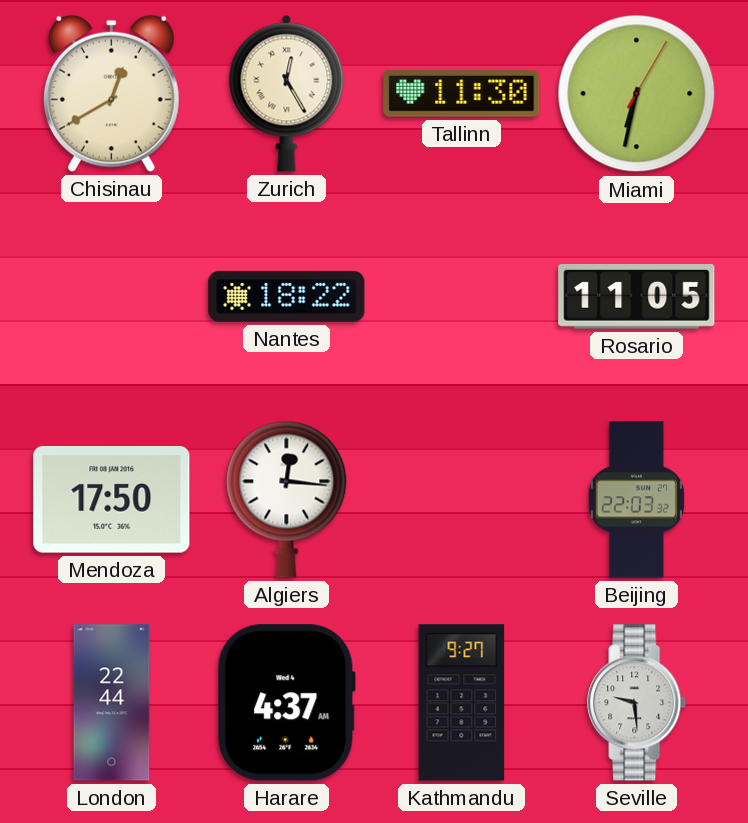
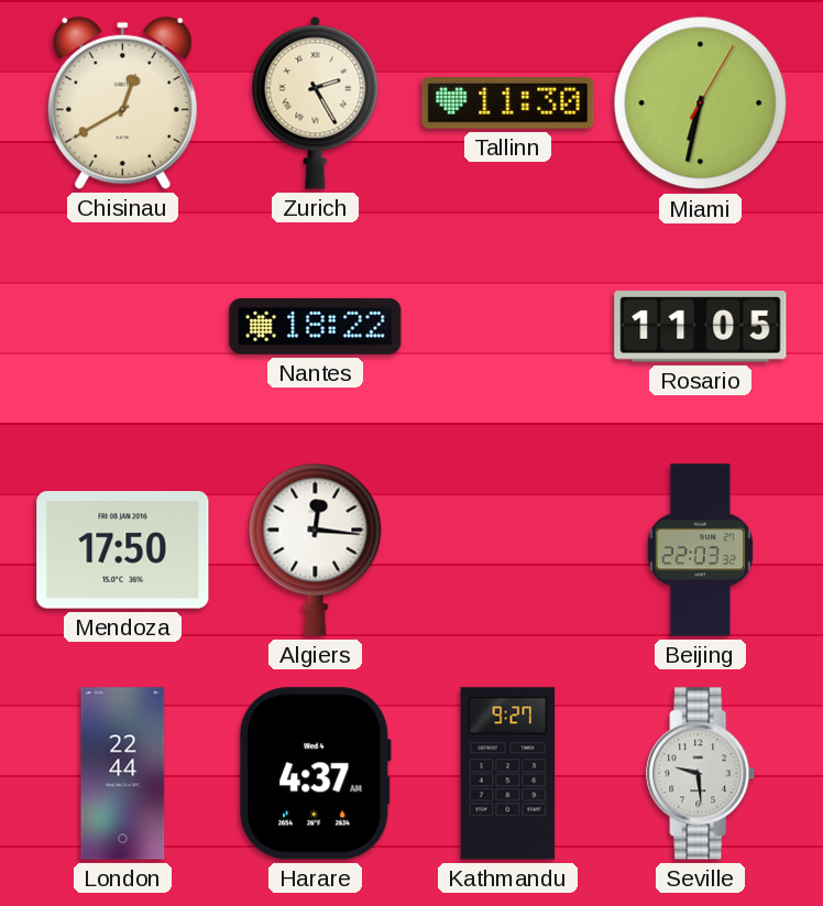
Zurich: 12:25 -> 2:25
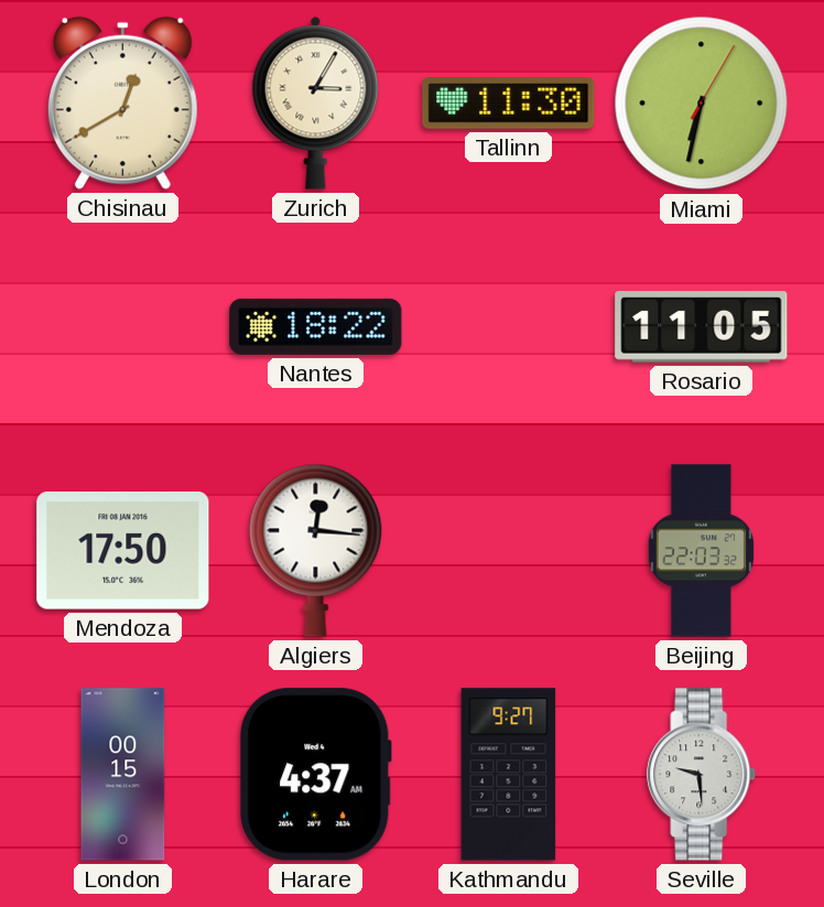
Zurich: 2:25 -> 3:05
London: 22:44 -> 00:15
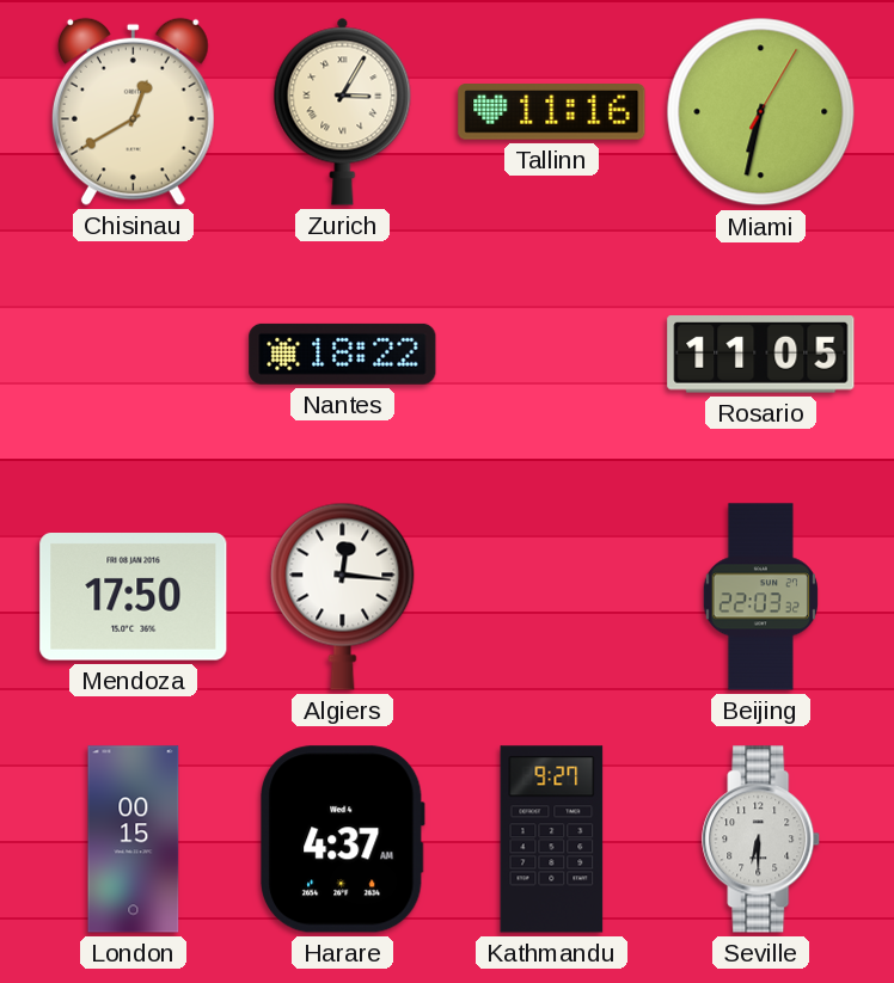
Tallinn: 11:30 -> 11:16
Seville: 9:29 -> 6:30
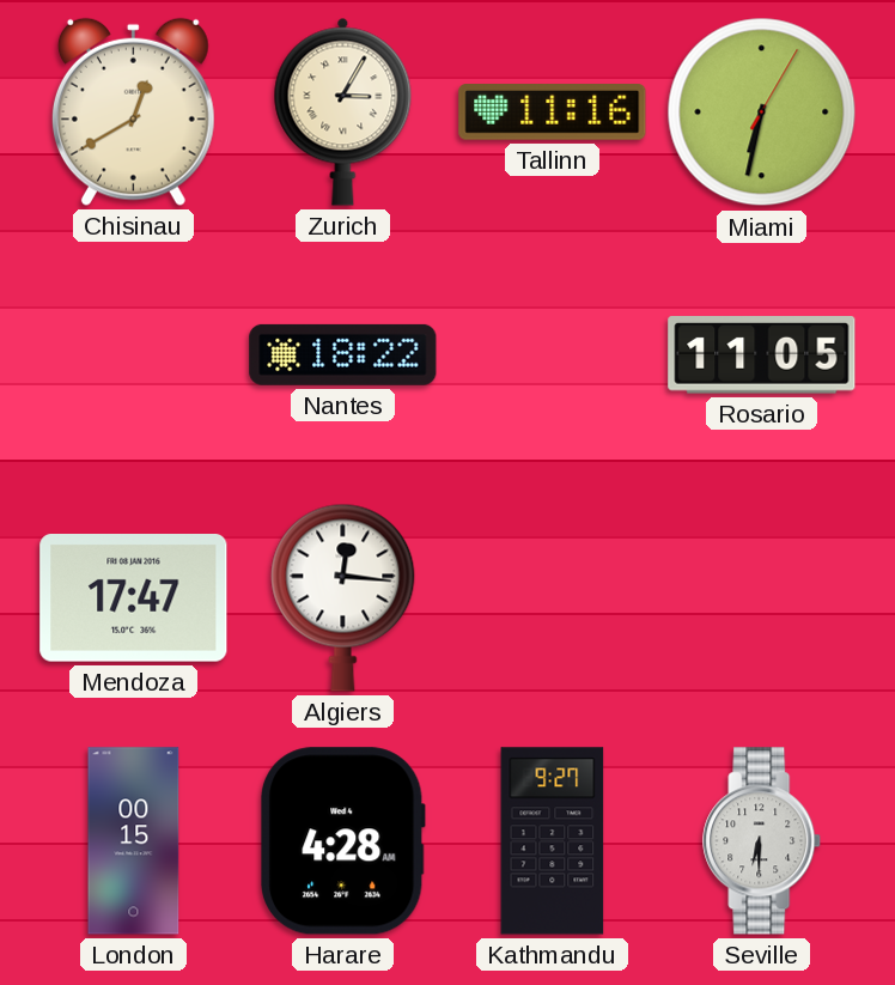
Mendoza: 17:50 -> 17:47
Beijing: 22:03 -> none
Harare: 4:37 -> 4:28
